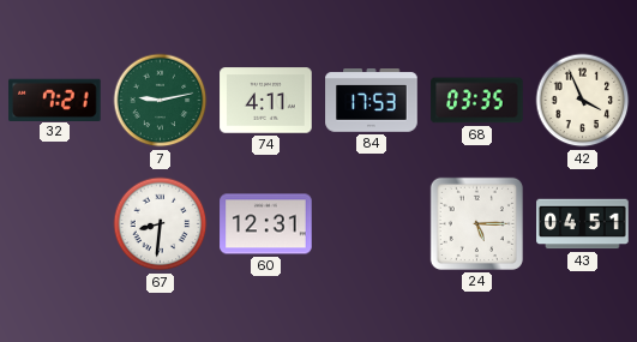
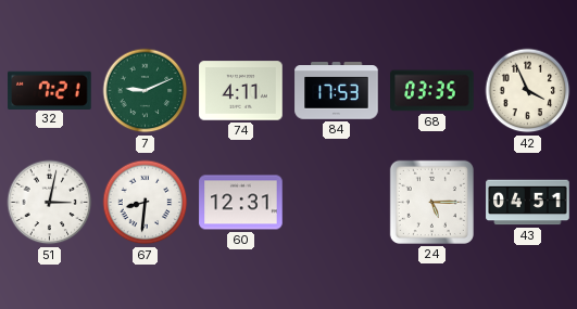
7: 9:13 -> 9:11
51: none -> 3:02
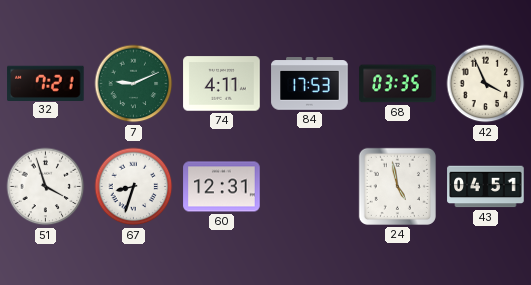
51: 3:02 -> 3:57
67: 8:31 -> 8:33
24: 5:15 -> 4:58
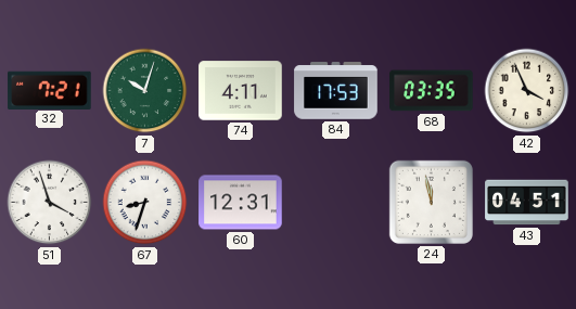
7: 9:11 -> 10:03
24: 4:58 -> 11:58
